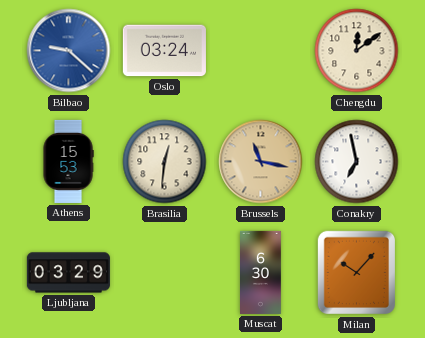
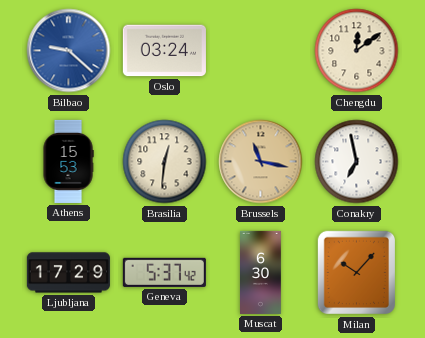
Ljubljana: 03:29 -> 17:29
Geneva: none -> 5:37
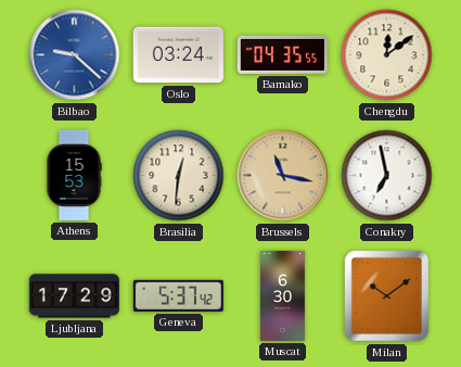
Bamako: none -> 04:35
Milan: 10:07 -> 10:09
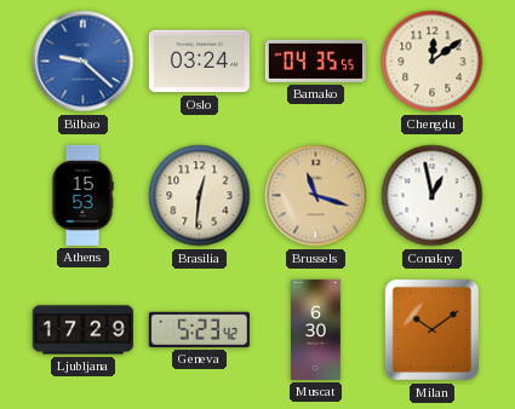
Brussels: 11:17 -> 11:18
Conakry: 6:58 -> 12:58
Geneva: 5:37 -> 5:23
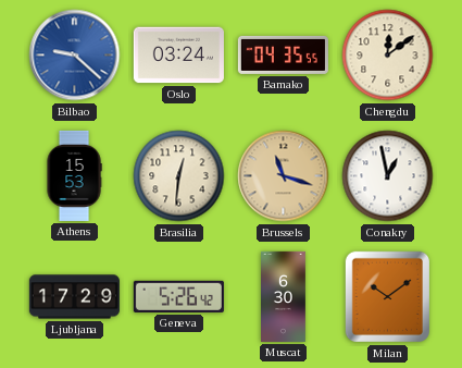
Geneva: 5:23 -> 5:26
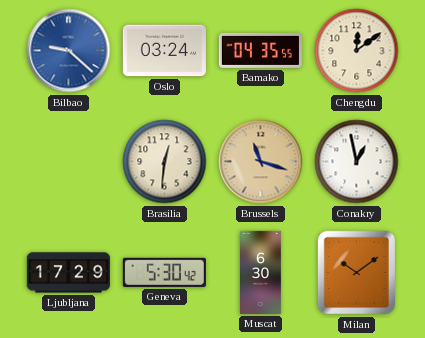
Athens: 15:53 -> none
Geneva: 5:26 -> 5:30
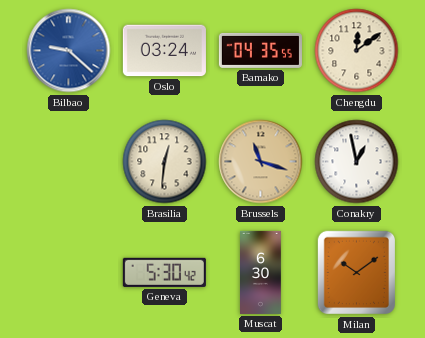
Ljubljana: 17:29 -> none
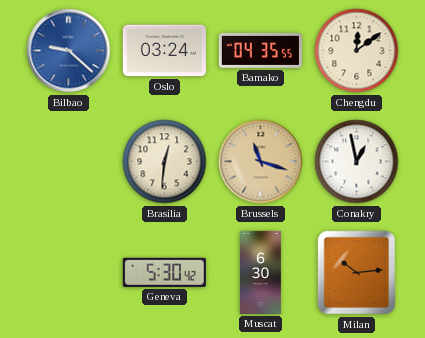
Milan: 10:09 -> 10:14
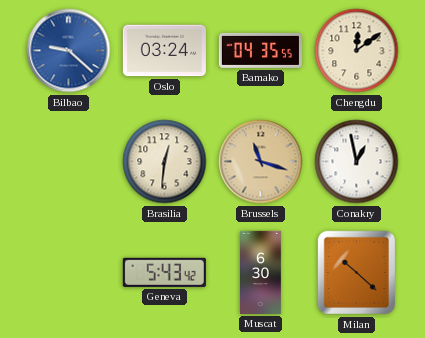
Geneva: 5:30 -> 5:43
Milan: 10:14 -> 10:22
